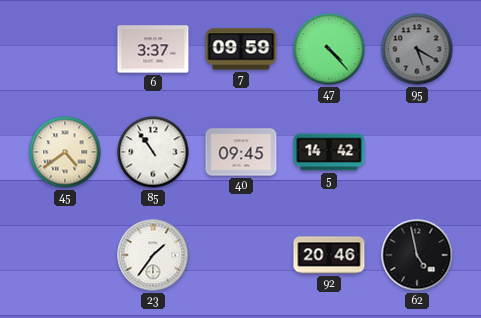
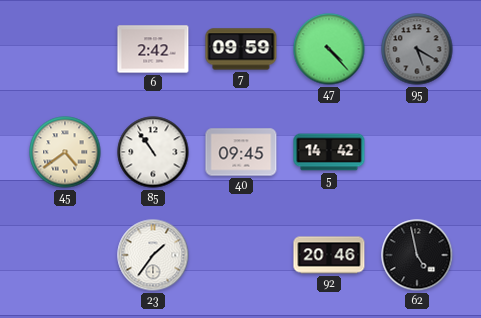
6: 3:37 -> 2:42
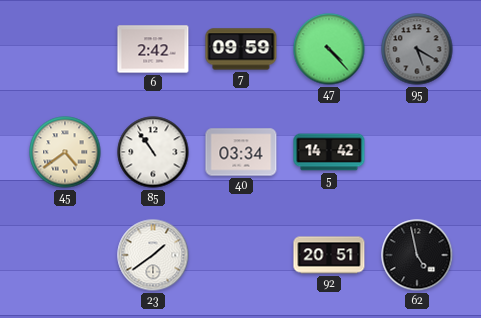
40: 09:45 -> 03:34
23: 1:36 -> 1:39
92: 20:46 -> 20:51
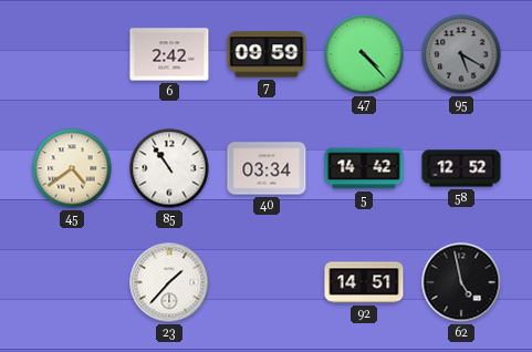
58: none -> 12:52
23: 1:39 -> 1:37
92: 20:51 -> 14:51
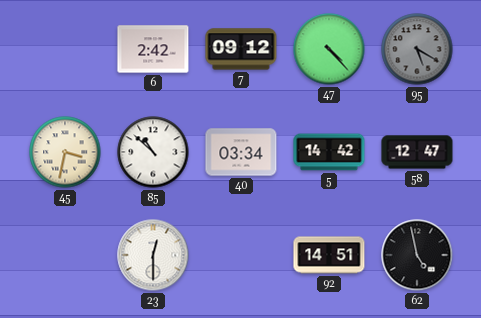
7: 09:59 -> 09:12
45: 4:39 -> 3:32
85: 10:54 -> 10:52
58: 12:52 -> 12:47
23: 1:37 -> 12:30
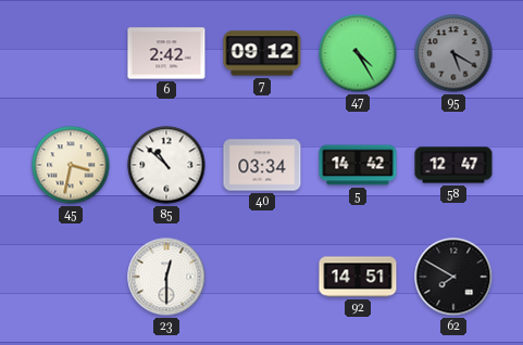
47: 4:23 -> 4:25
62: 4:58 -> 7:50
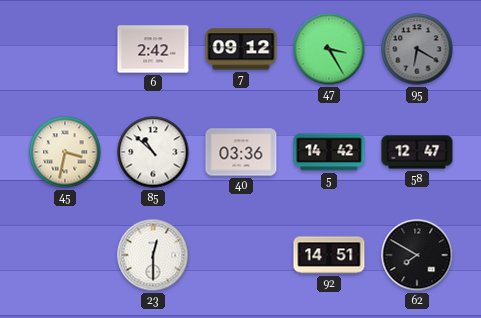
47: 4:25 -> 3:25
95: 5:20 -> 6:20
40: 03:34 -> 03:36
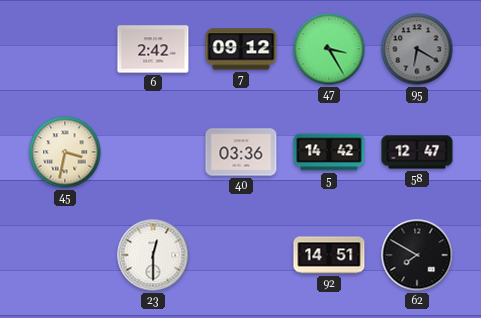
85: 10:52 -> none
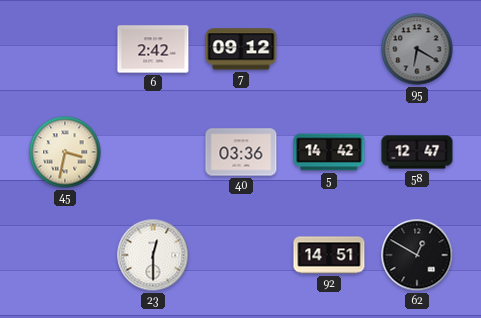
47: 3:25 -> none
62: 7:50 -> 12:50
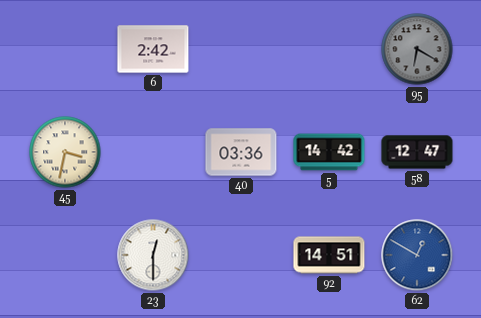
7: 09:12 -> none
62 dial: black -> blue
